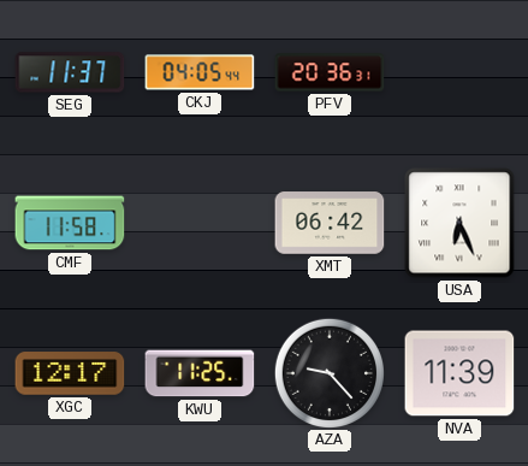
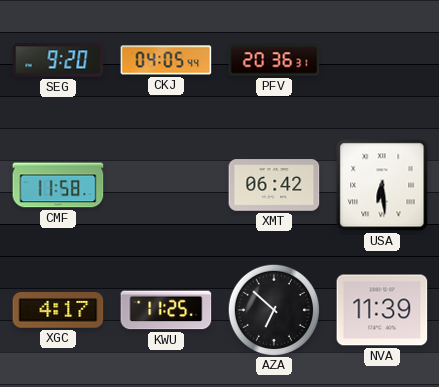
SEG: 11:37 -> 9:20
USA: 6:26 -> 6:29
XGC: 12:17 -> 4:17
AZA: 9:23 -> 6:52
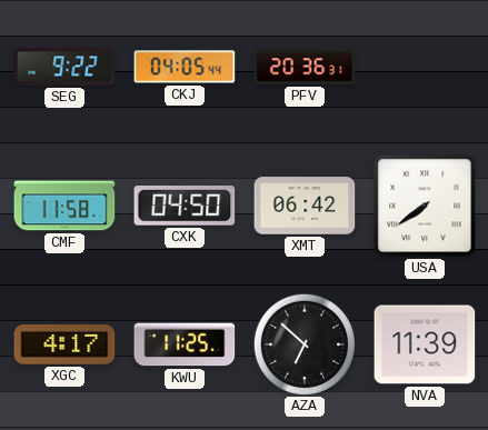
SEG: 9:20 -> 9:22
CXK: none -> 04:50
USA: 6:29 -> 7:39
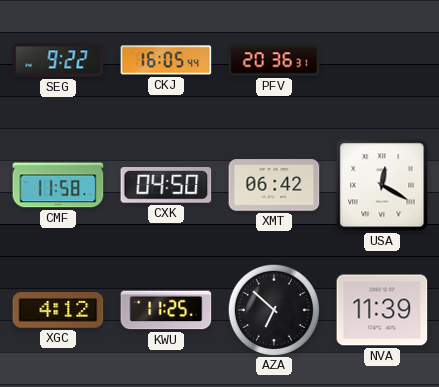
CKJ: 04:05 -> 16:05
USA: 7:39 -> 12:20
XGC: 4:17 -> 4:12
